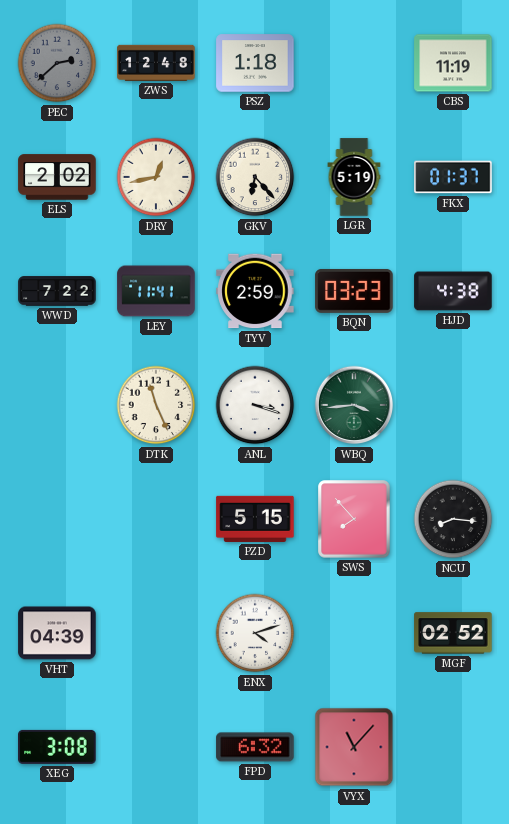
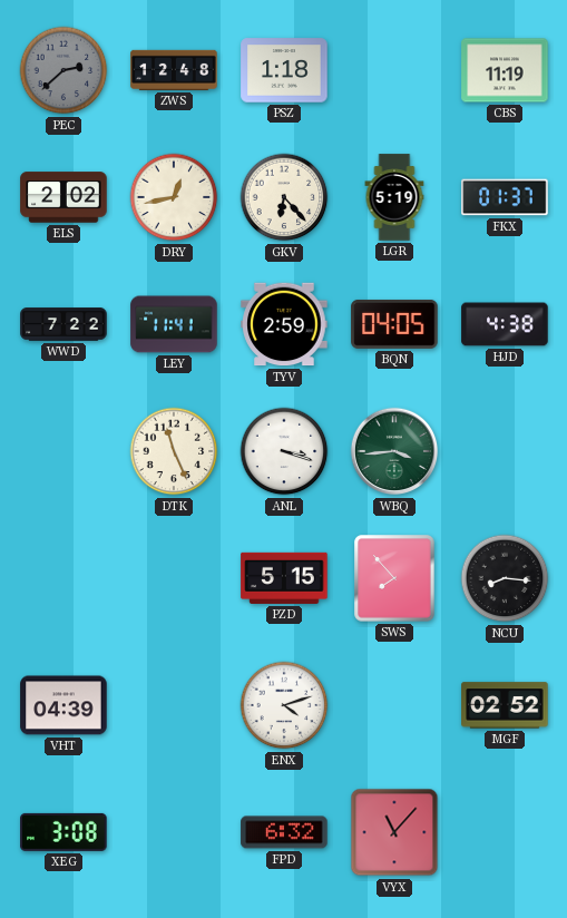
BQN: 03:23 -> 04:05
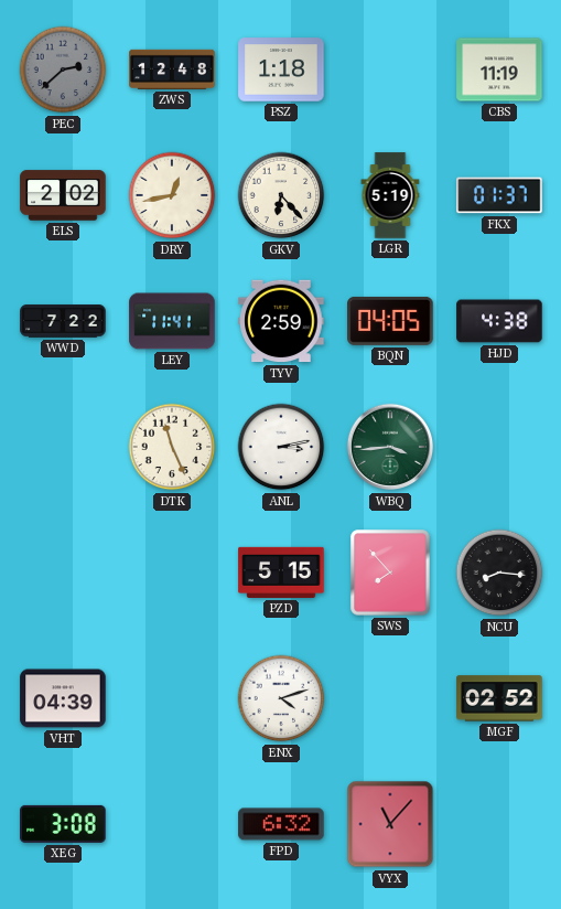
ANL: 3:18 -> 3:13
